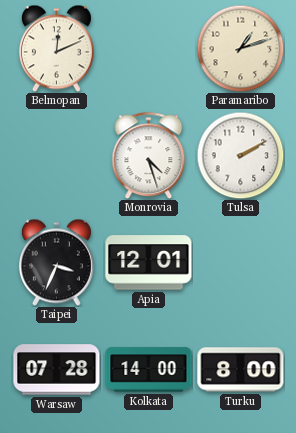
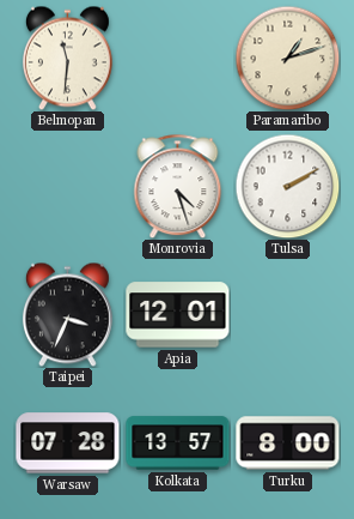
Belmopan: 12:11 -> 11:31
Kolkata: 14:00 -> 13:57
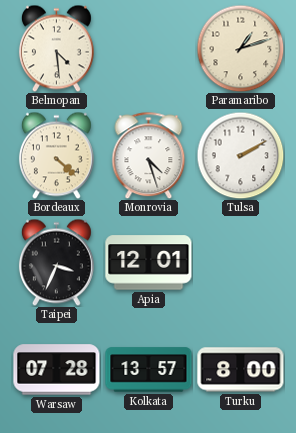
Belmopan: 11:31 -> 4:29
Bordeaux: none -> 4:22
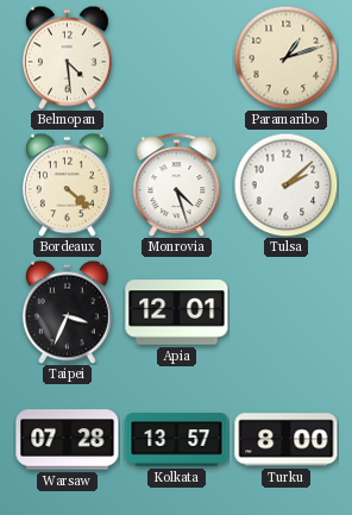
Tulsa: 2:10 -> 2:08
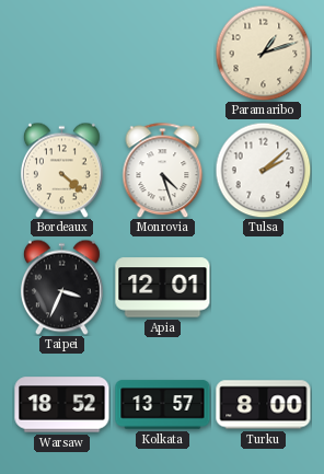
Belmopan: 4:29 -> none
Warsaw: 07:28 -> 18:52
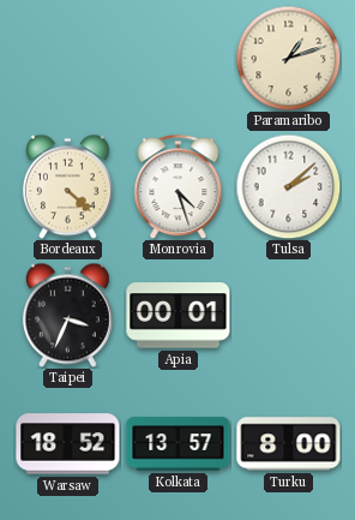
Apia: 12:01 -> 00:01
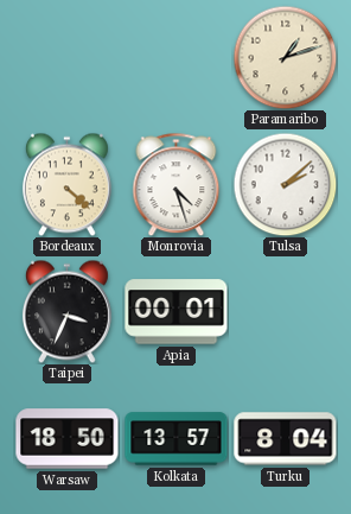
Warsaw: 18:52 -> 18:50
Turku: 8:00 -> 8:04
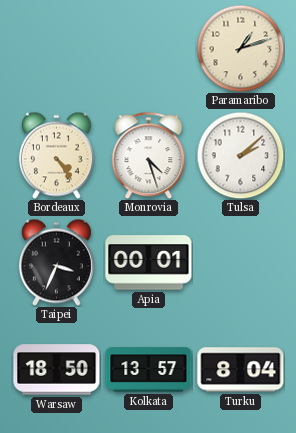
Bordeaux: 4:22 -> 4:24
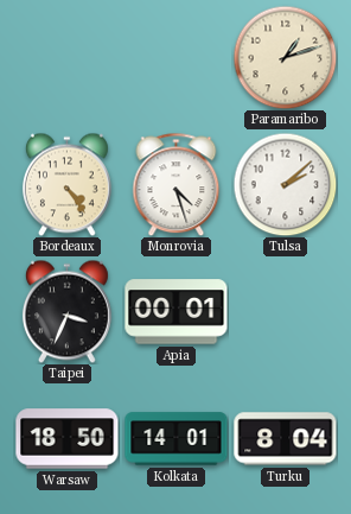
Kolkata: 13:57 -> 14:01
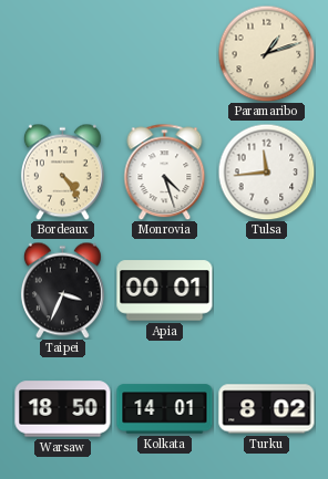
Tulsa: 2:08 -> 11:44
Turku: 8:04 -> 8:02
